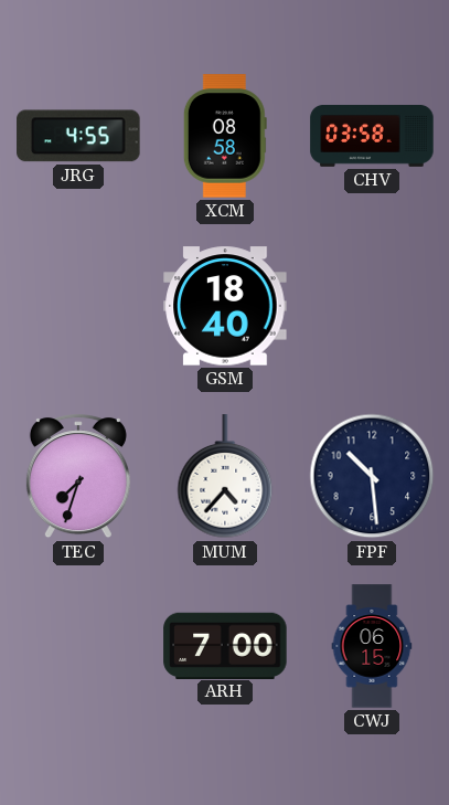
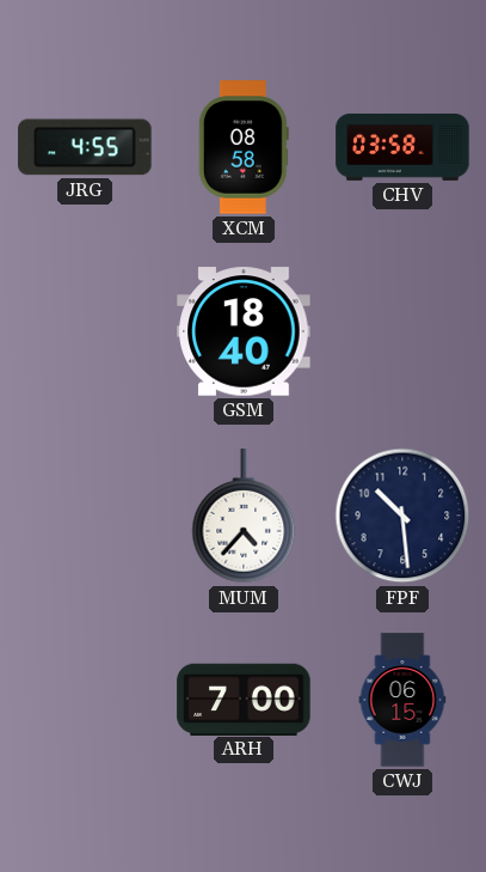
TEC: 7:33 -> none
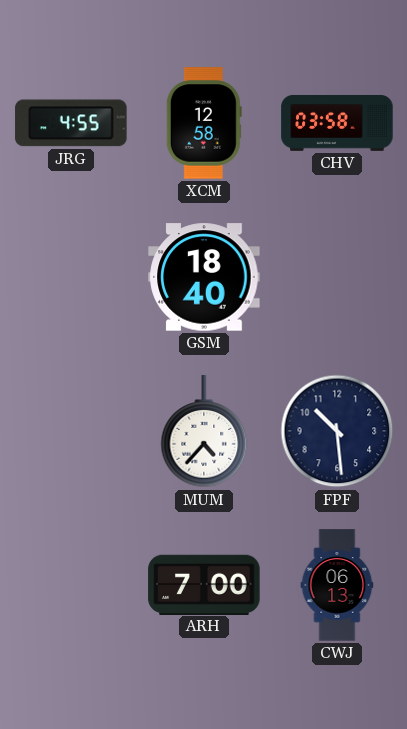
XCM: 08:58 -> 12:58
CWJ: 06:15 -> 06:13
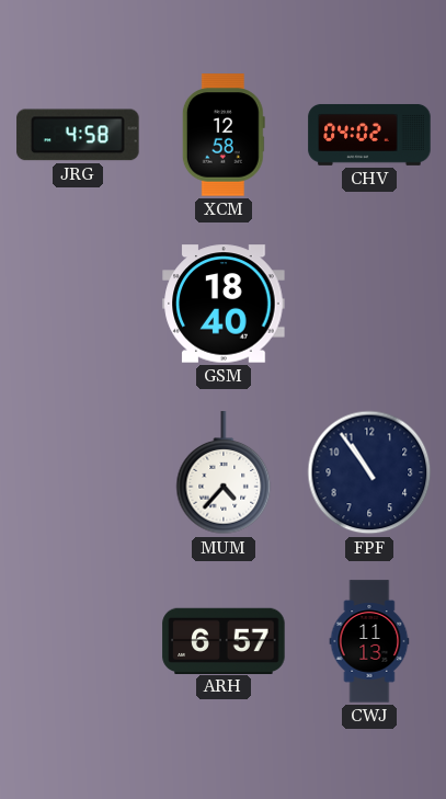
JRG: 4:55 -> 4:58
CHV: 03:58 -> 04:02
FPF: 10:29 -> 10:54
ARH: 7:00 -> 6:57
CWJ: 06:13 -> 11:13
